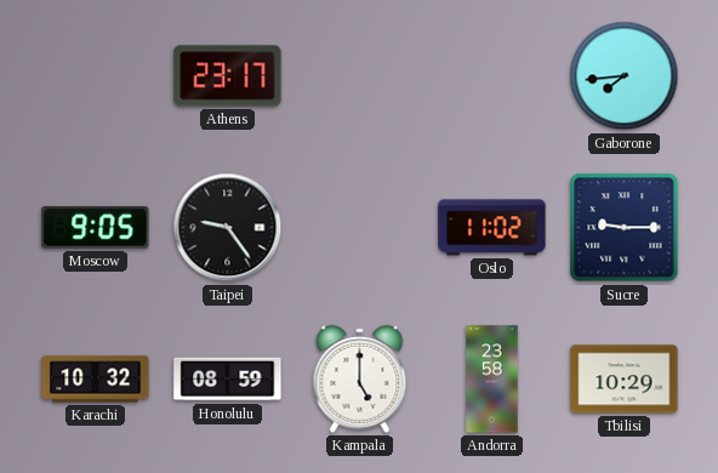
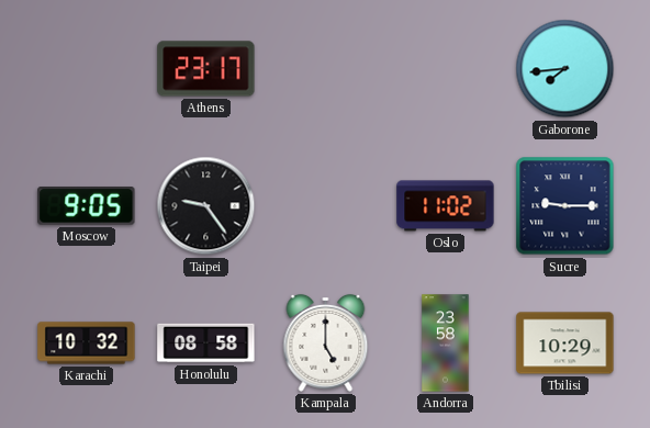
Honolulu: 08:59 -> 08:58
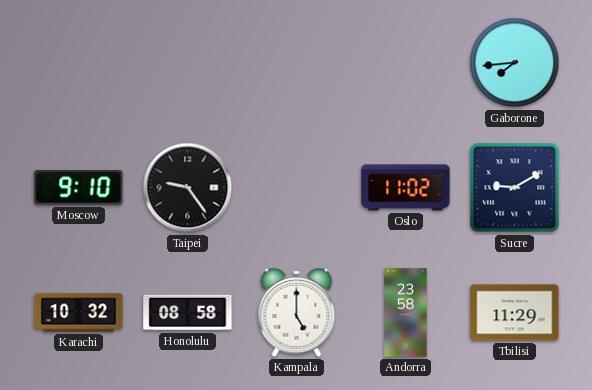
Athens: 23:17 -> none
Moscow: 9:05 -> 9:10
Sucre: 9:15 -> 9:10
Tbilisi: 10:29 -> 11:29
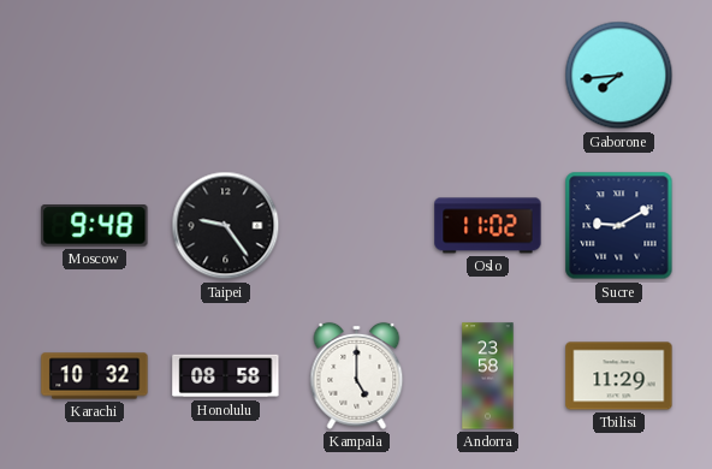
Moscow: 9:10 -> 9:48
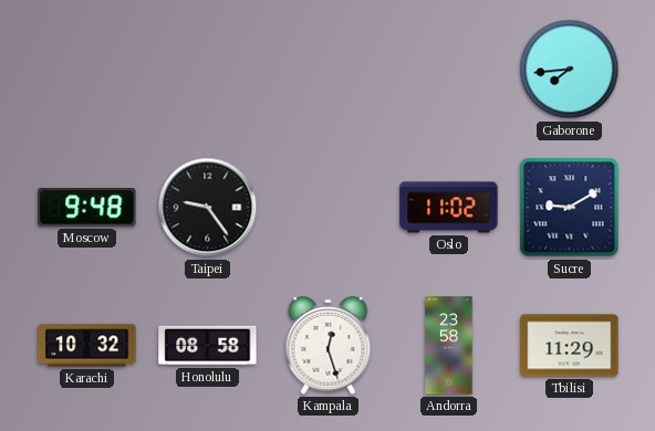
Kampala: 5:00 -> 12:27
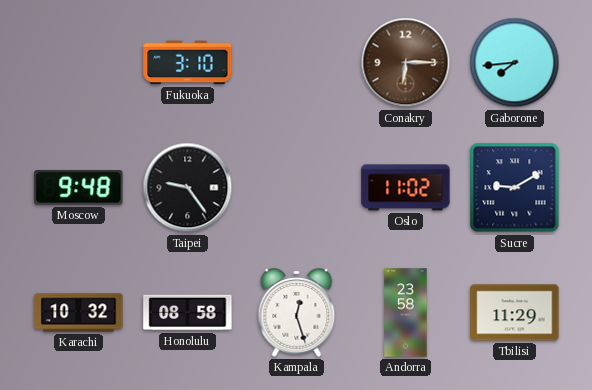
Fukuoka: none -> 3:10
Conakry: none -> 6:15
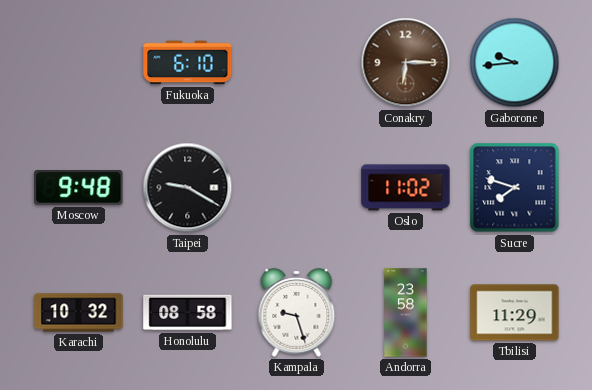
Fukuoka: 3:10 -> 6:10
Gaborone: 7:44 -> 9:44
Taipei: 9:24 -> 9:20
Sucre: 9:10 -> 7:48
Kampala: 12:27 -> 9:27
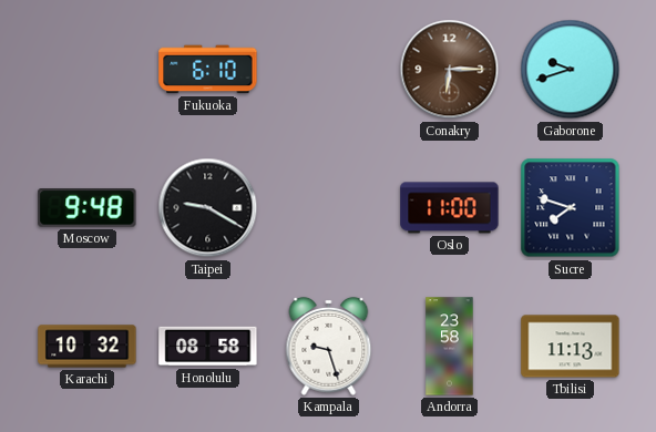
Gaborone: 9:44 -> 9:42
Oslo: 11:02 -> 11:00
Tbilisi: 11:29 -> 11:13
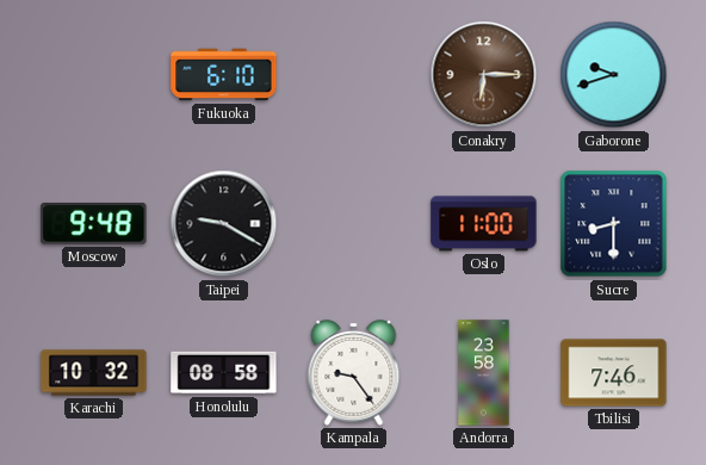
Sucre: 7:48 -> 8:30
Kampala: 9:27 -> 9:24
Tbilisi: 11:13 -> 7:46
